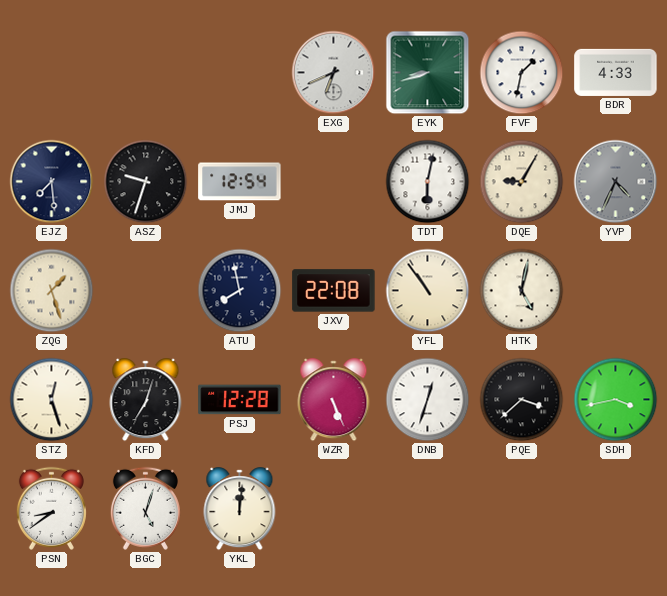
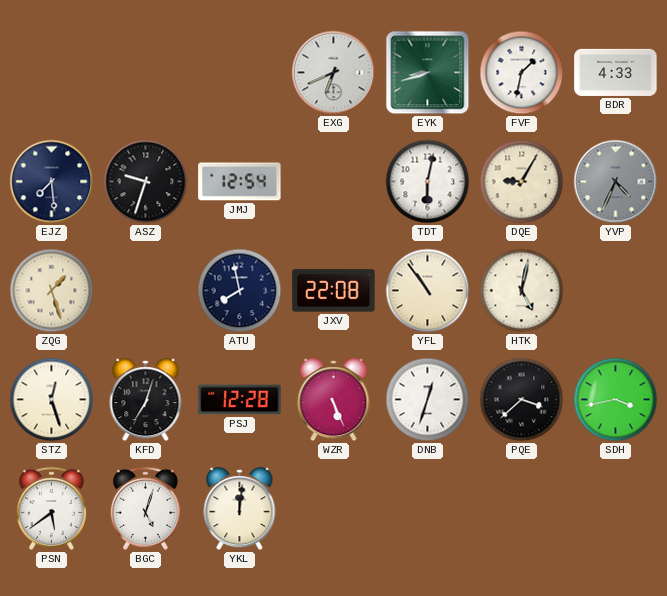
PSN: 8:39 -> 5:39
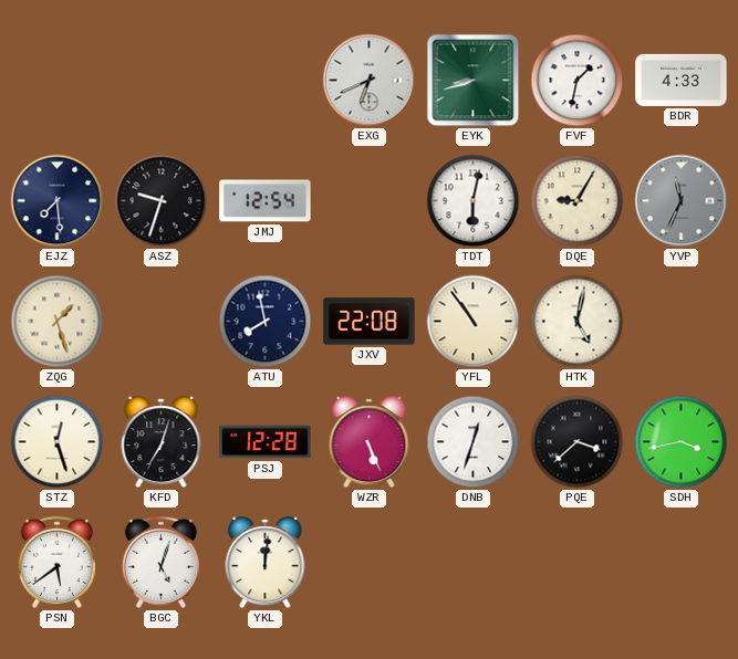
YVP: 4:34 -> 11:34
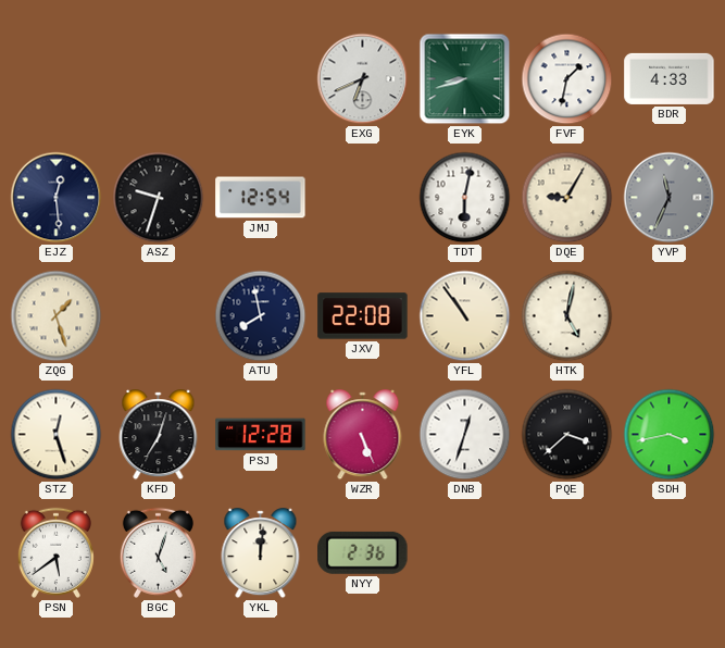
EJZ: 7:29 -> 12:29
NYY: none -> 2:36
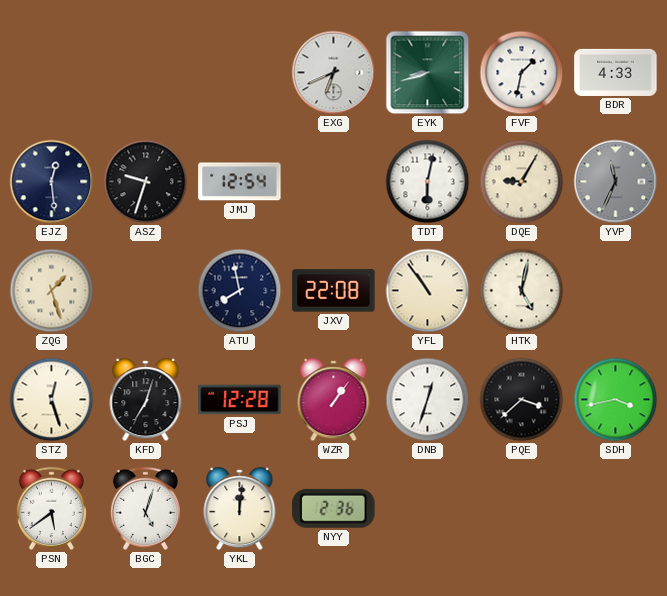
WZR: 5:26 -> 1:06
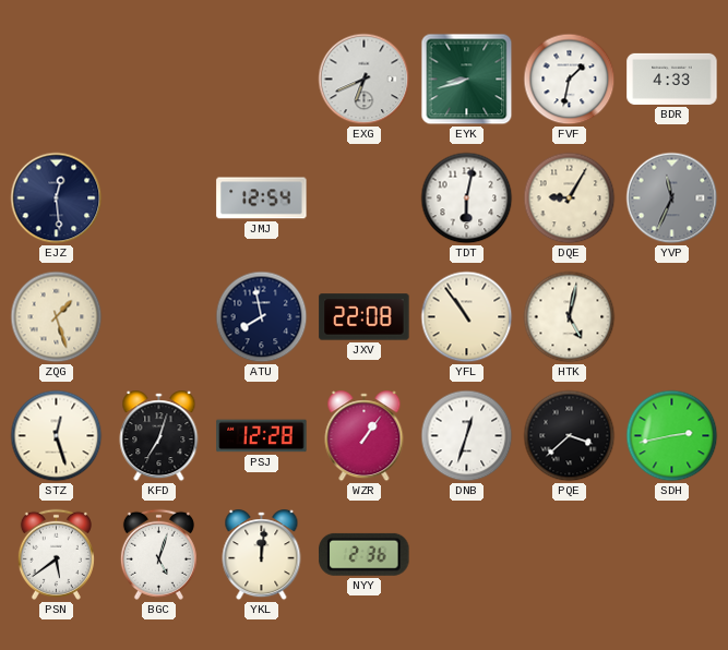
ASZ: 9:33 -> none
SDH: 3:43 -> 2:43
